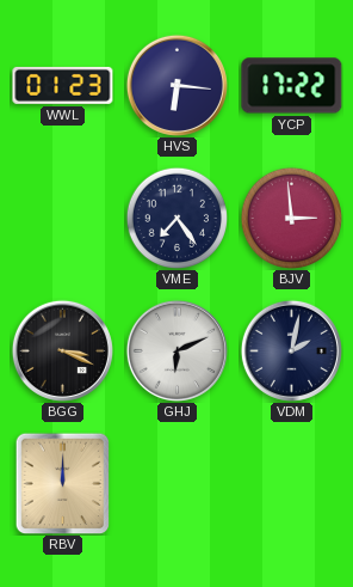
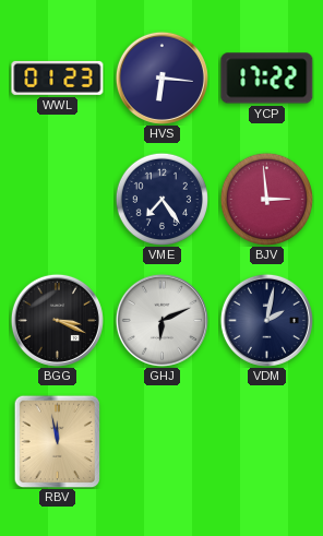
RBV: 12:00 -> 11:58
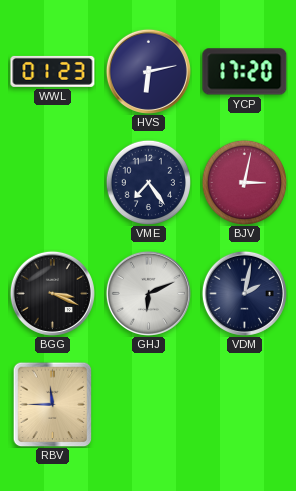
HVS: 6:16 -> 6:13
YCP: 17:22 -> 17:20
BJV: 2:59 -> 3:02
RBV: 11:58 -> 11:45
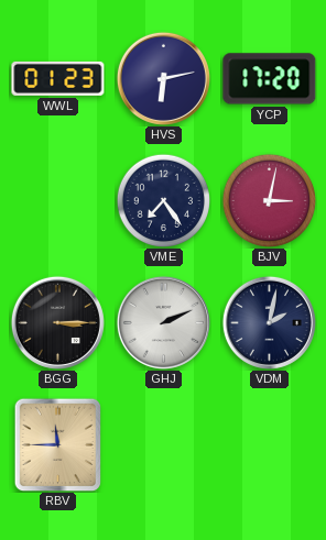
BGG: 3:19 -> 3:15
GHJ: 6:11 -> 2:11
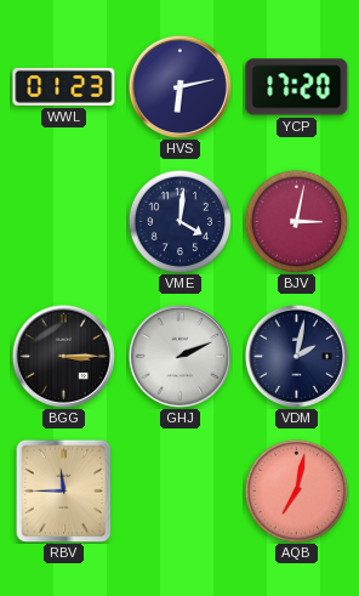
VME: 7:24 -> 4:01
AQB: none -> 7:02
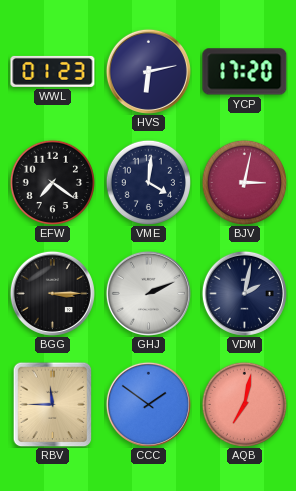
EFW: none -> 7:21
CCC: none -> 1:51
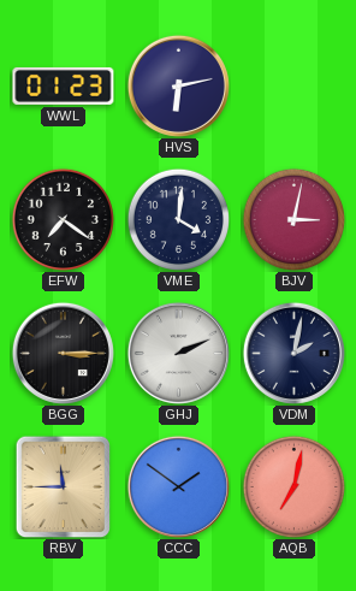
YCP: 17:20 -> none
